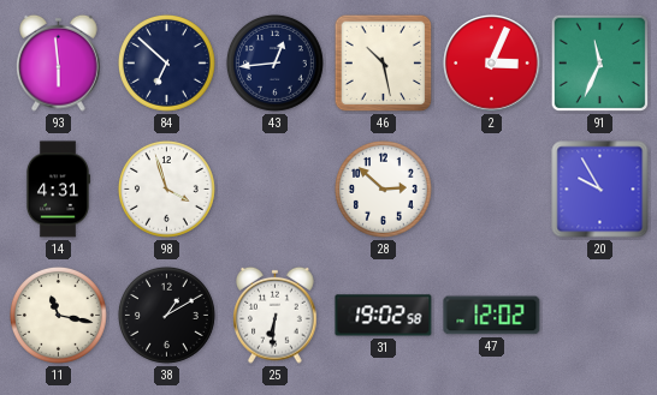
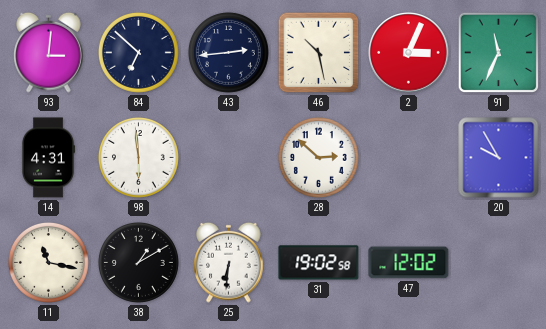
93: 5:59 -> 3:01
43: 12:44 -> 2:44
98: 3:57 -> 5:59
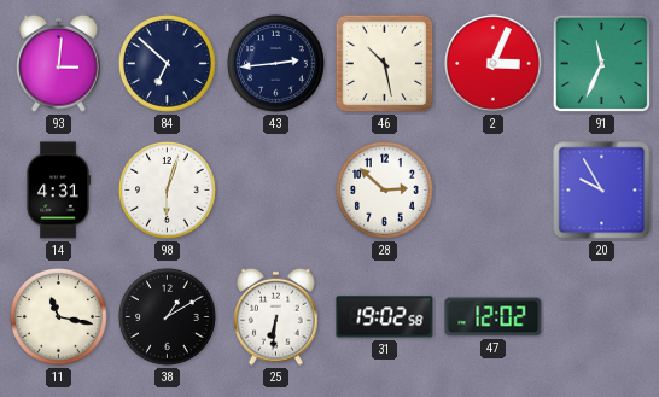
98: 5:59 -> 6:03
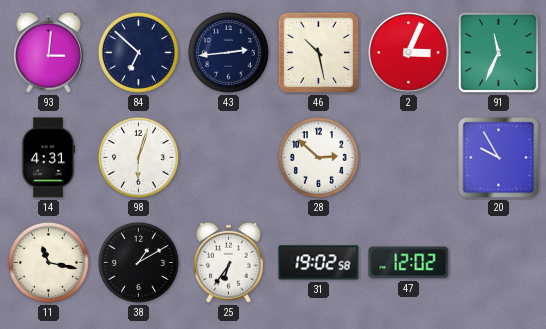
25: 6:31 -> 6:36
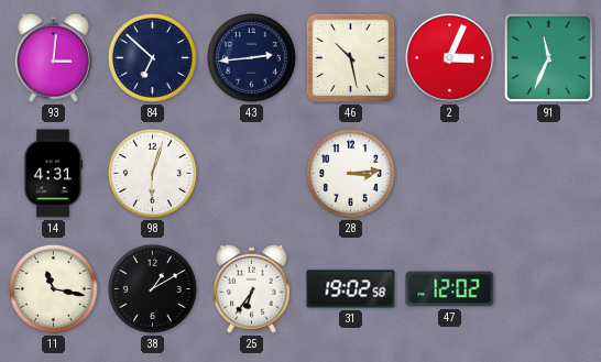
28: 2:52 -> 3:14
20: 9:55 -> none
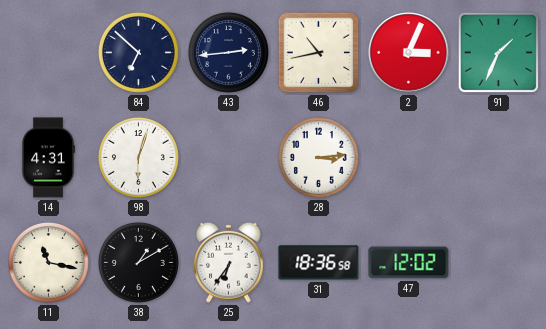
93: 3:01 -> none
46: 10:28 -> 10:43
91: 11:34 -> 1:34
31: 19:02 -> 18:36
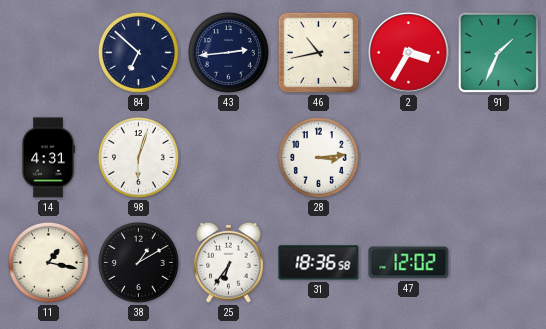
2: 3:04 -> 3:35
11: 11:17 -> 1:17
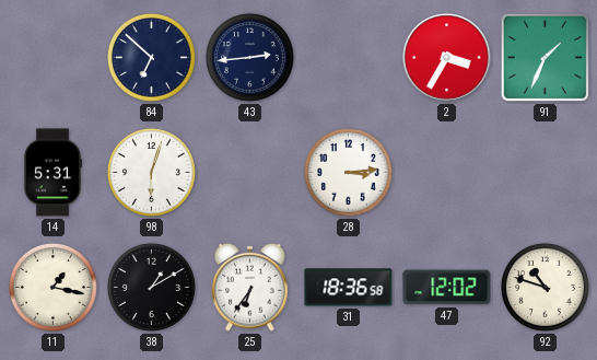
46: 10:43 -> none
14: 4:31 -> 5:31
92: none -> 10:48
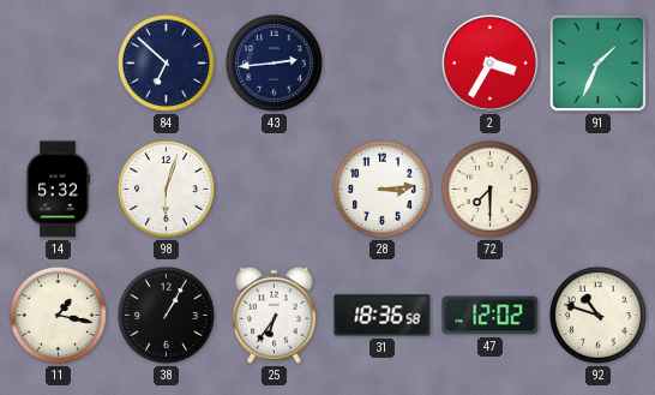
14: 5:31 -> 5:32
72: none -> 7:30
38: 1:10 -> 1:05
